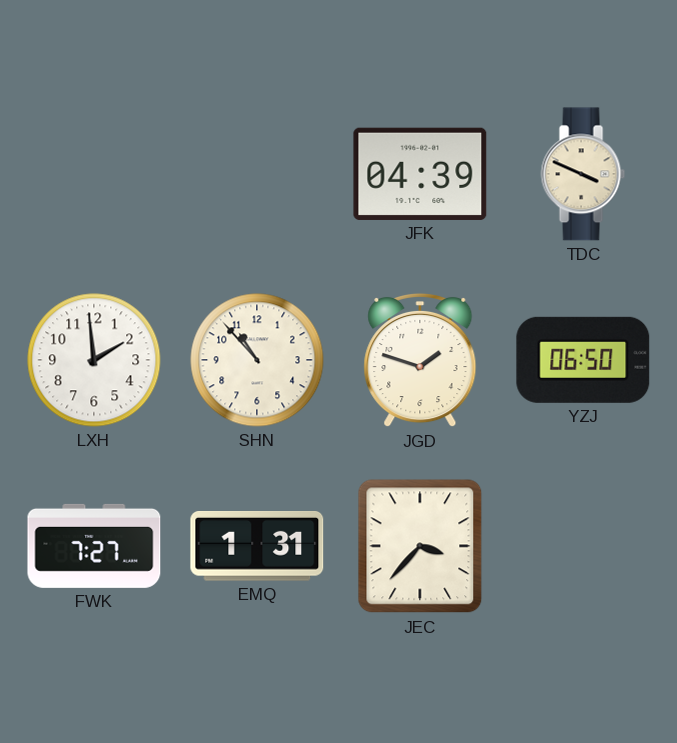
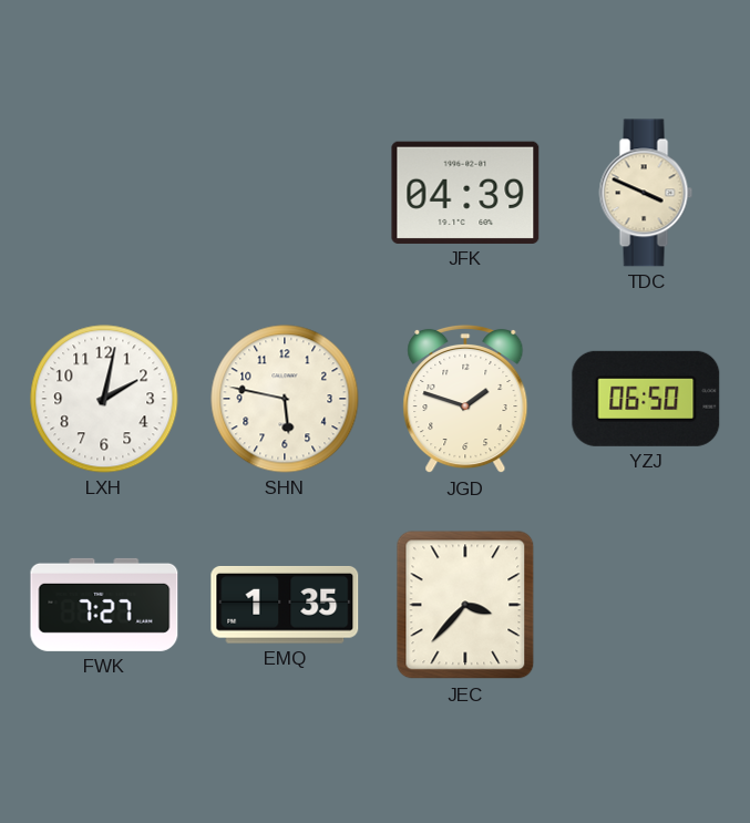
LXH: 1:59 -> 2:02
SHN: 10:53 -> 5:47
EMQ: 1:31 -> 1:35
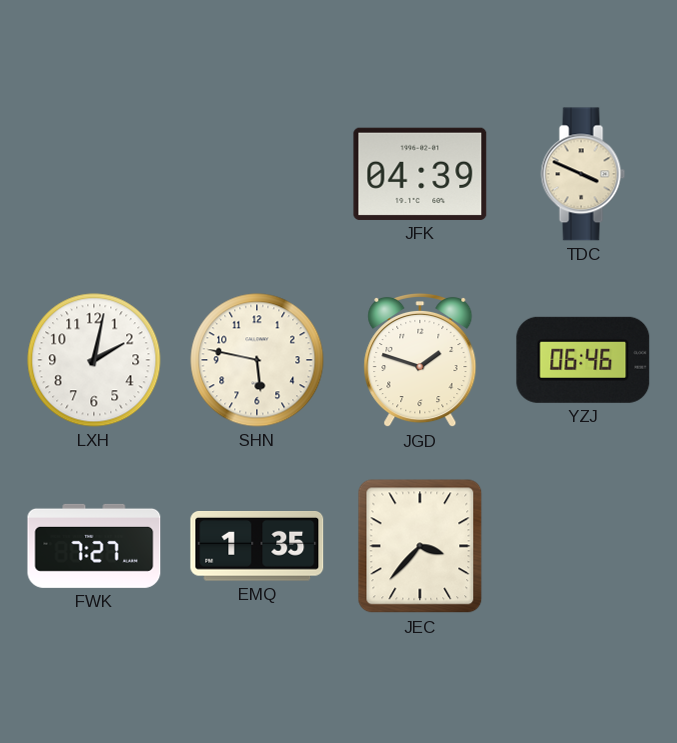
YZJ: 06:50 -> 06:46
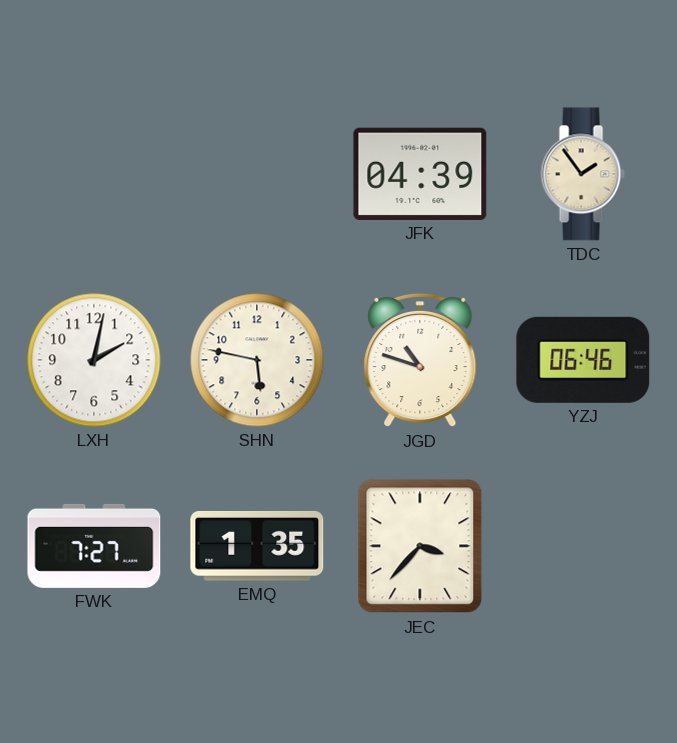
TDC: 3:49 -> 1:54
JGD: 1:48 -> 10:48
